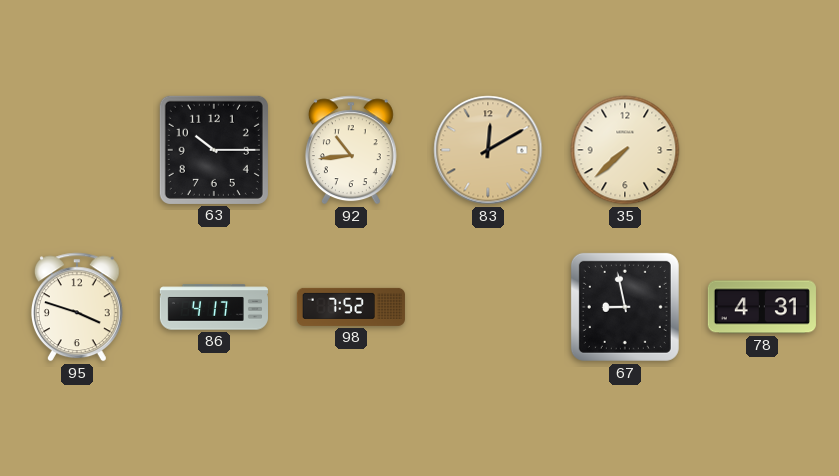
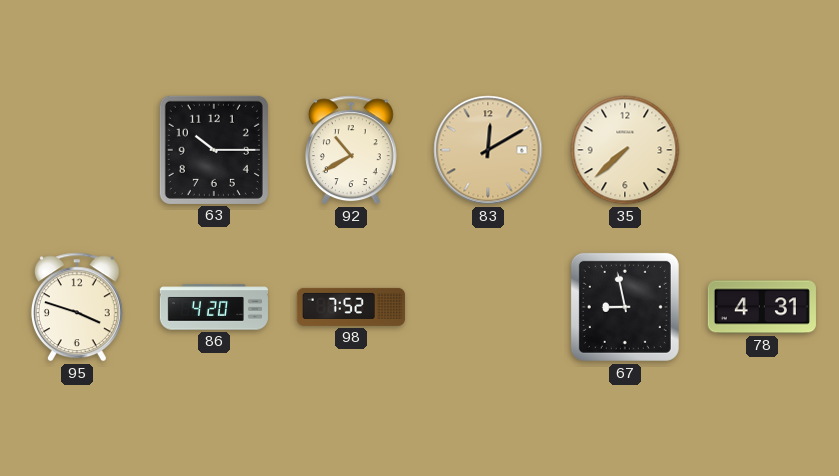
92: 10:44 -> 10:40
86: 4:17 -> 4:20
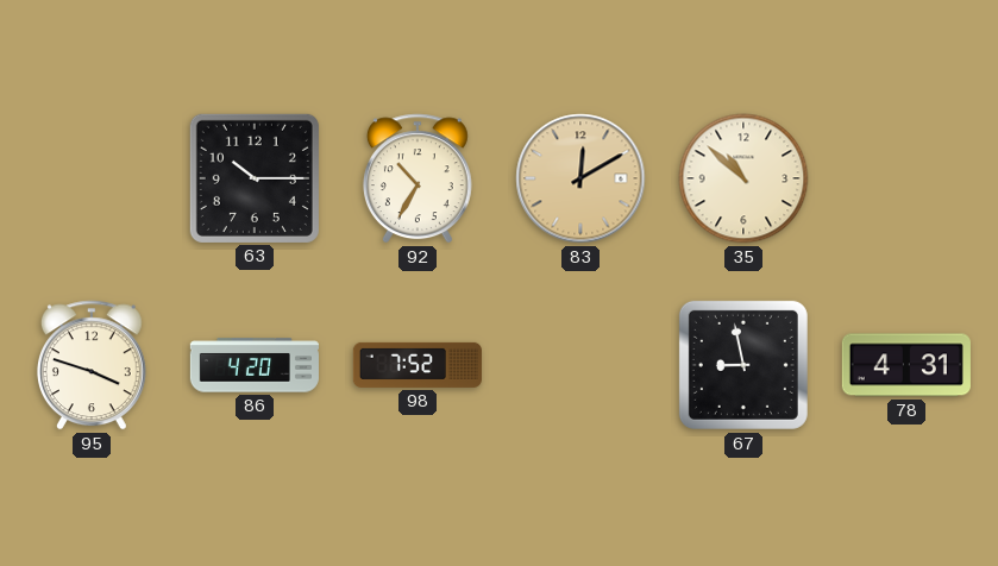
92: 10:40 -> 10:35
35: 7:38 -> 10:52
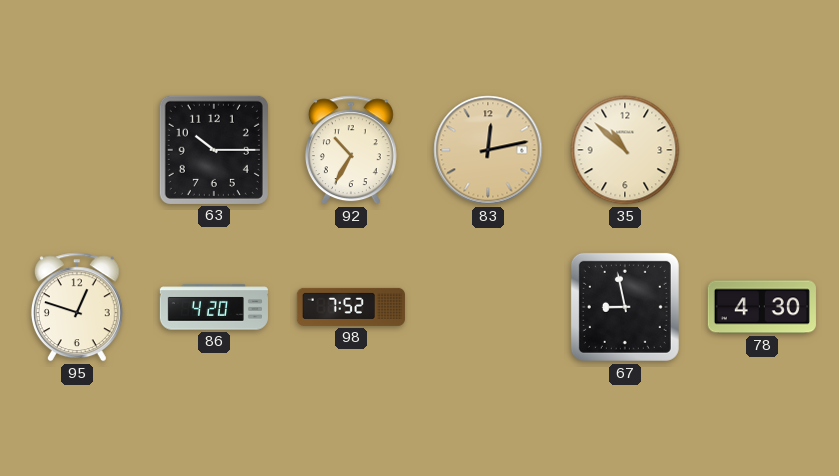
83: 12:10 -> 12:13
95: 3:48 -> 12:48
78: 4:31 -> 4:30
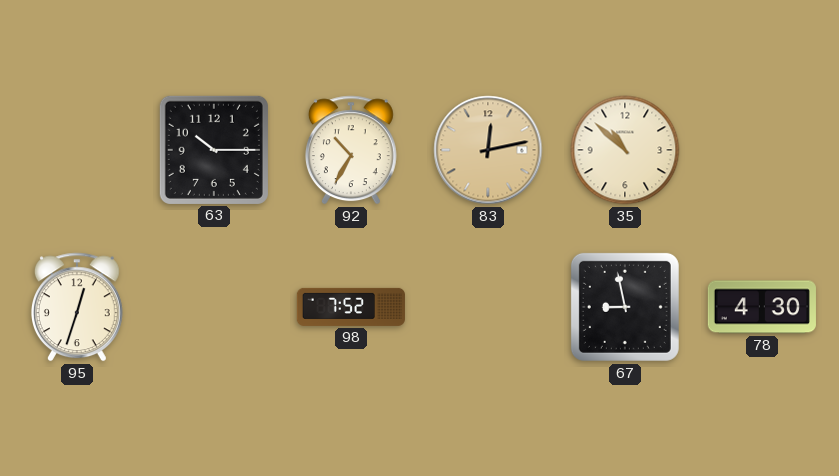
95: 12:48 -> 12:33
86: 4:20 -> none
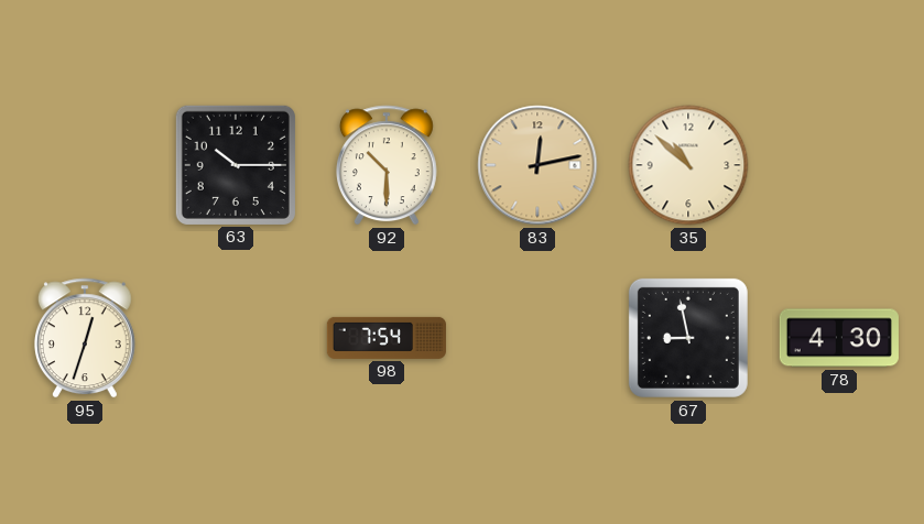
92: 10:35 -> 10:30
98: 7:52 -> 7:54
